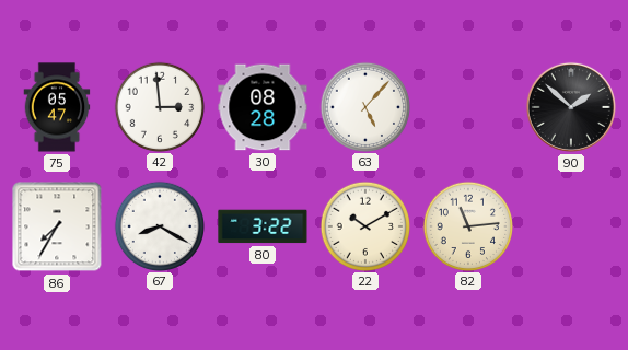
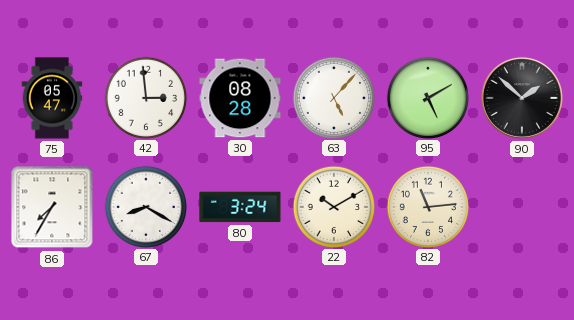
95: none -> 5:10
80: 3:22 -> 3:24
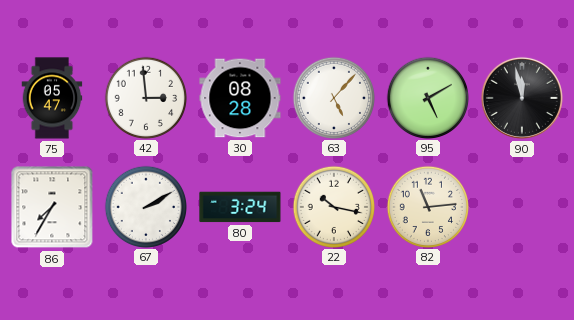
90: 1:52 -> 11:58
67: 8:20 -> 2:10
22: 10:10 -> 10:17
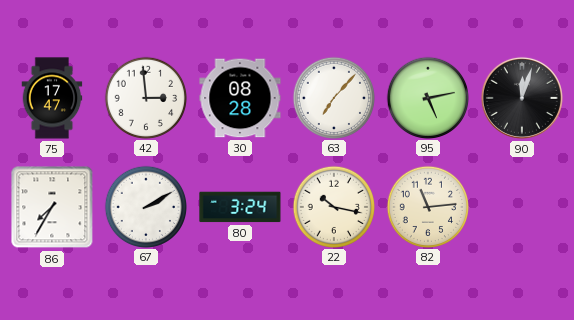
75: 05:47 -> 17:47
63: 5:07 -> 7:07
95: 5:10 -> 5:13
90: 11:58 -> 12:03
